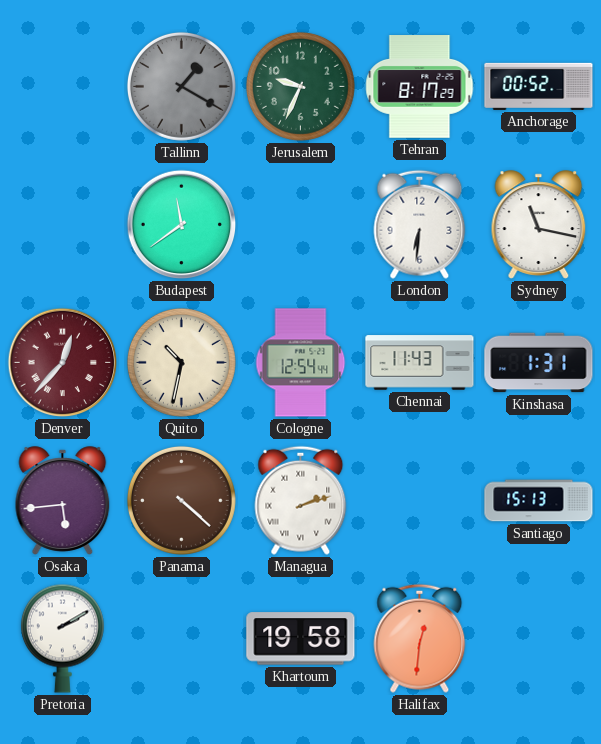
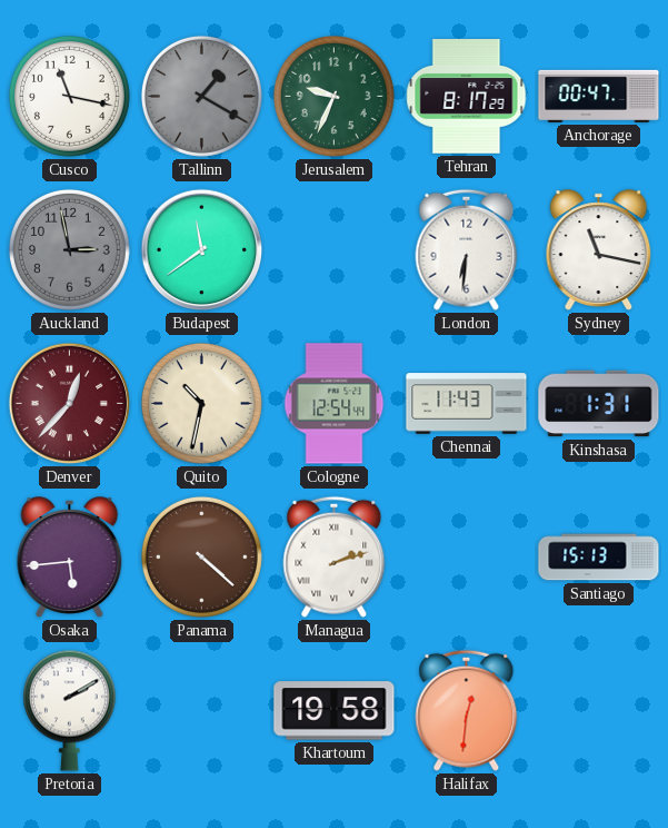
Cusco: none -> 11:17
Anchorage: 00:52 -> 00:47
Auckland: none -> 2:58
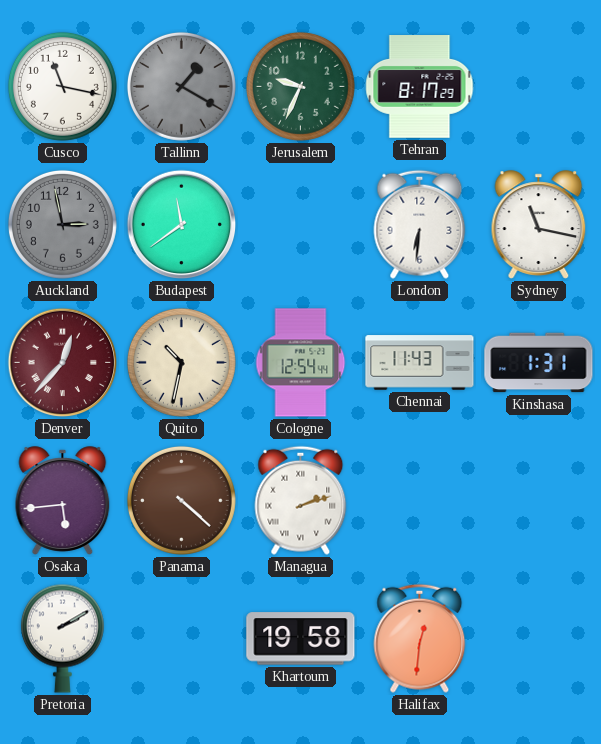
Anchorage: 00:47 -> none
Santiago: 15:13 -> none
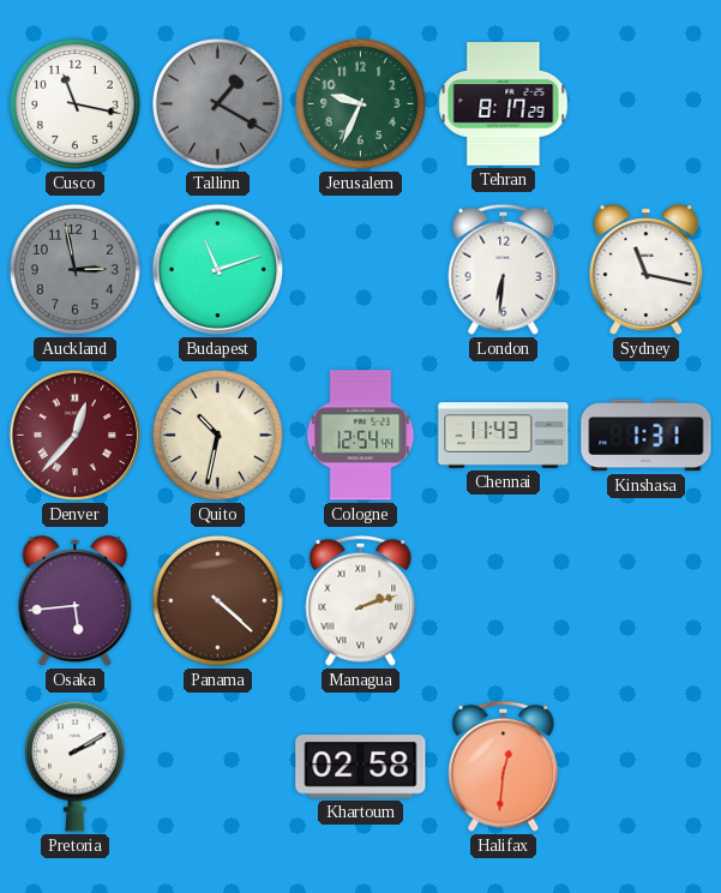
Budapest: 11:39 -> 11:12
Khartoum: 19:58 -> 02:58
